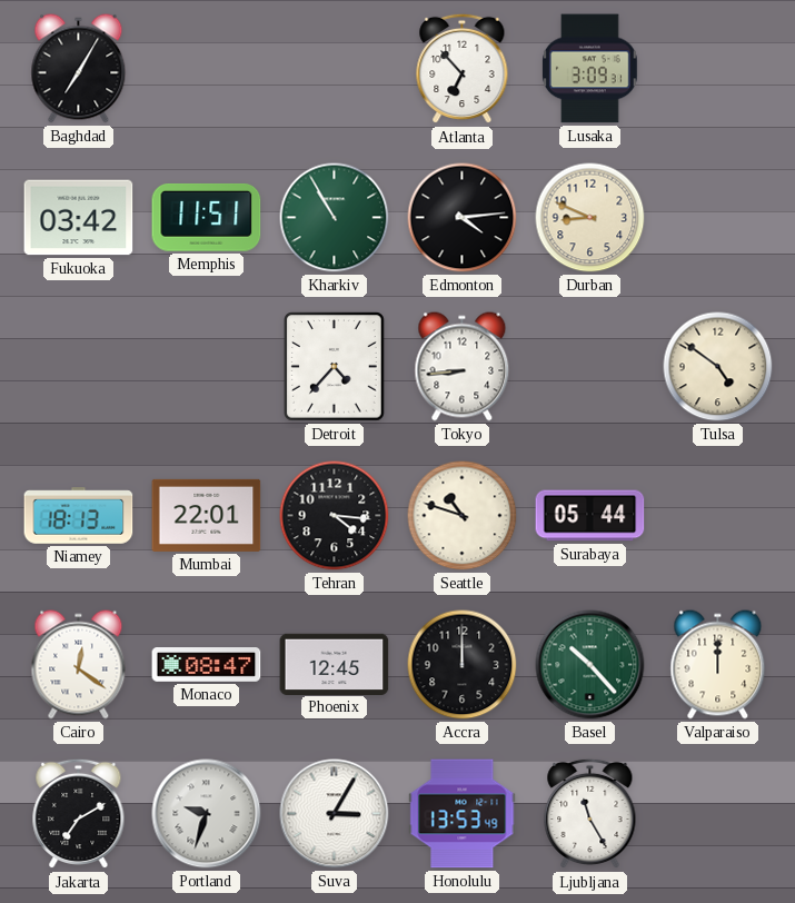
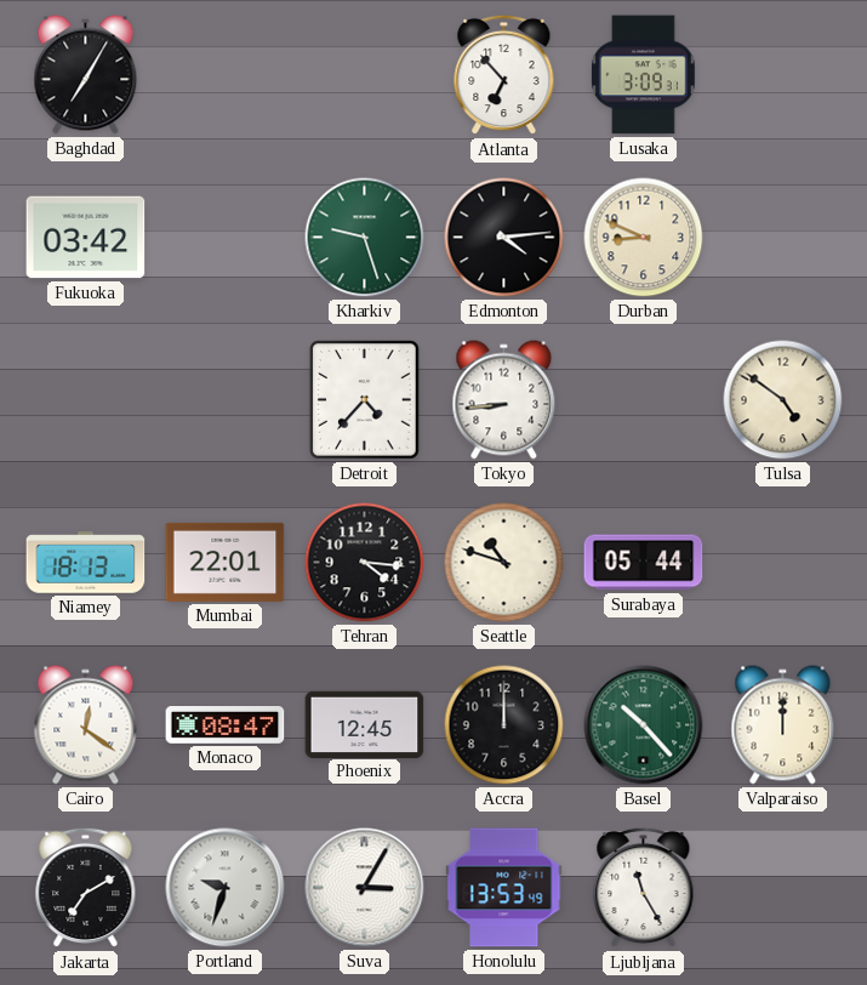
Memphis: 11:51 -> none
Kharkiv: 10:55 -> 9:27
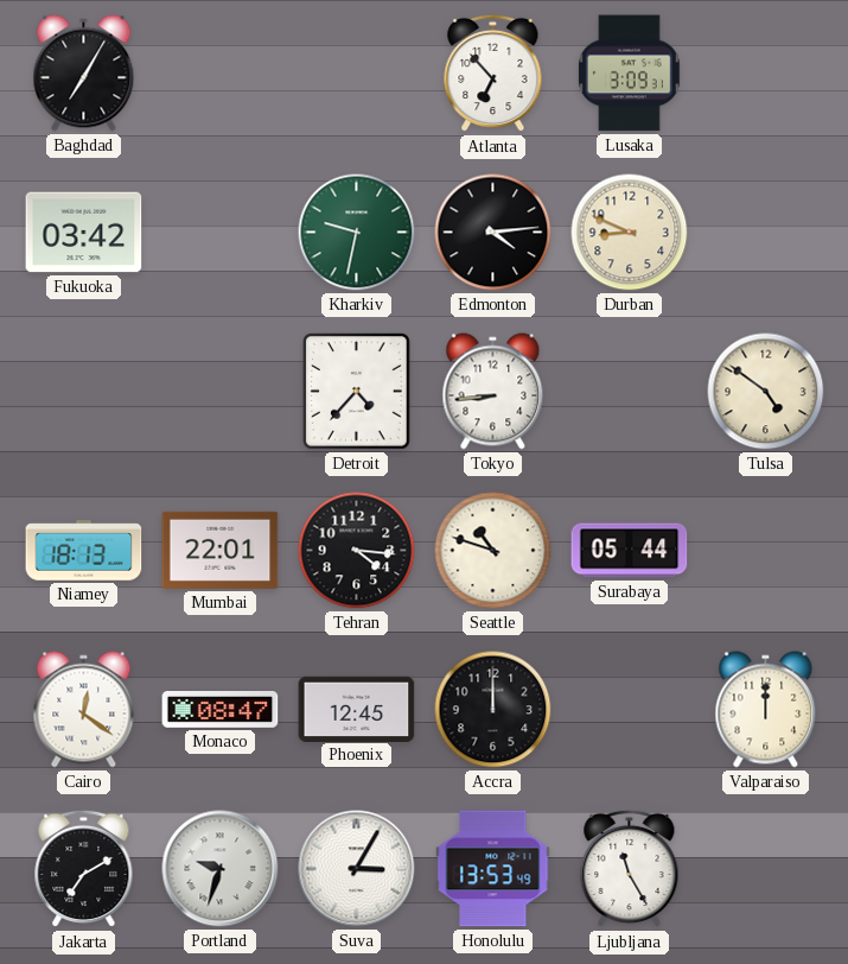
Kharkiv: 9:27 -> 9:32
Basel: 10:23 -> none
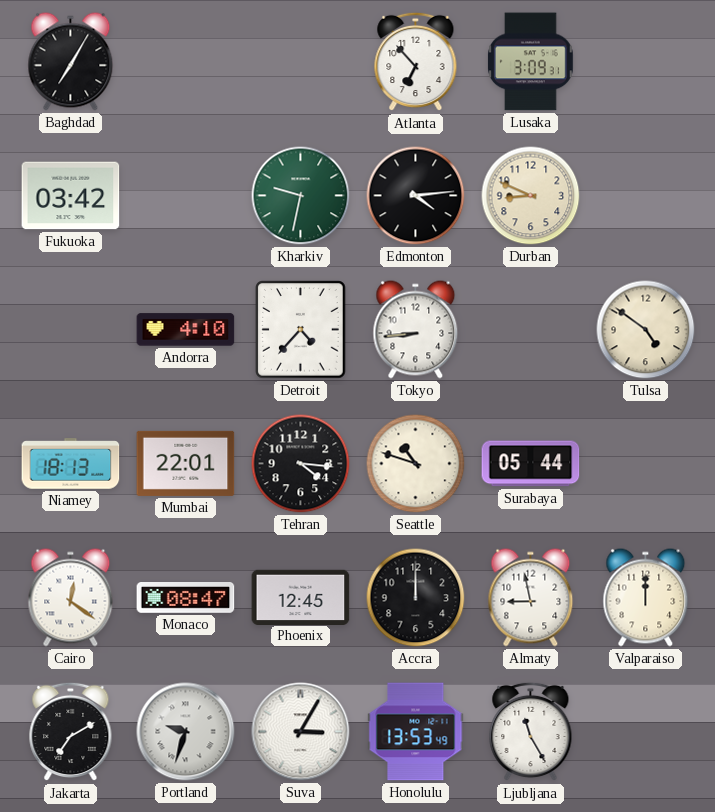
Andorra: none -> 4:10
Almaty: none -> 8:58
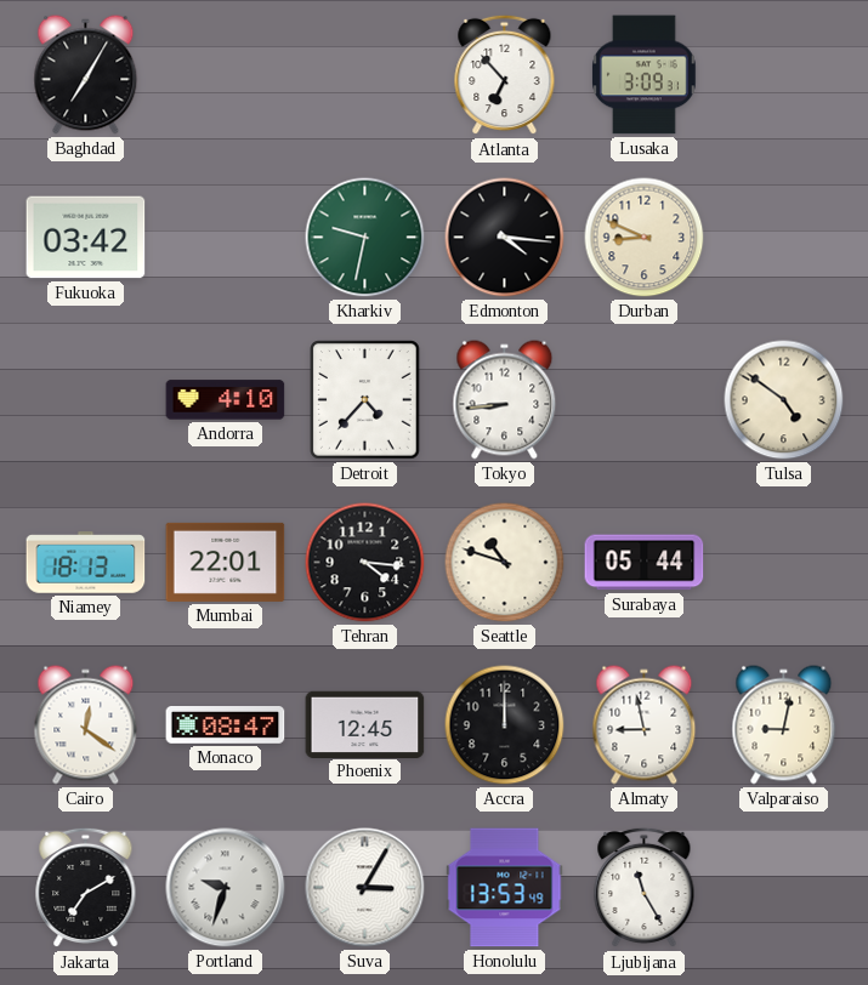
Edmonton: 4:14 -> 4:16
Valparaiso: 12:00 -> 9:02
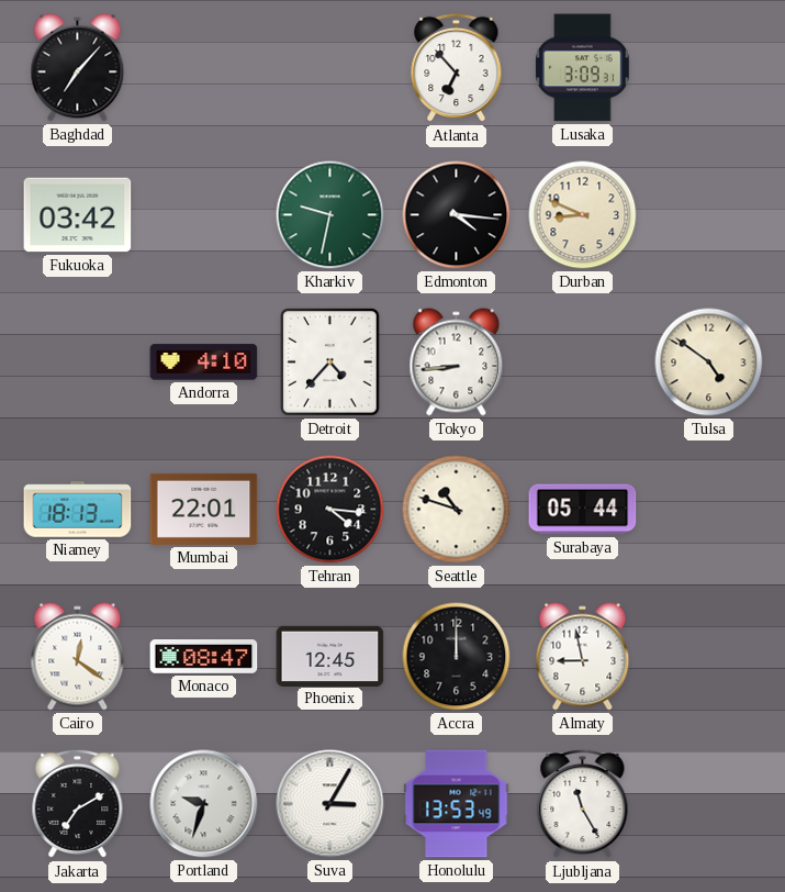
Baghdad: 7:05 -> 7:07
Valparaiso: 9:02 -> none
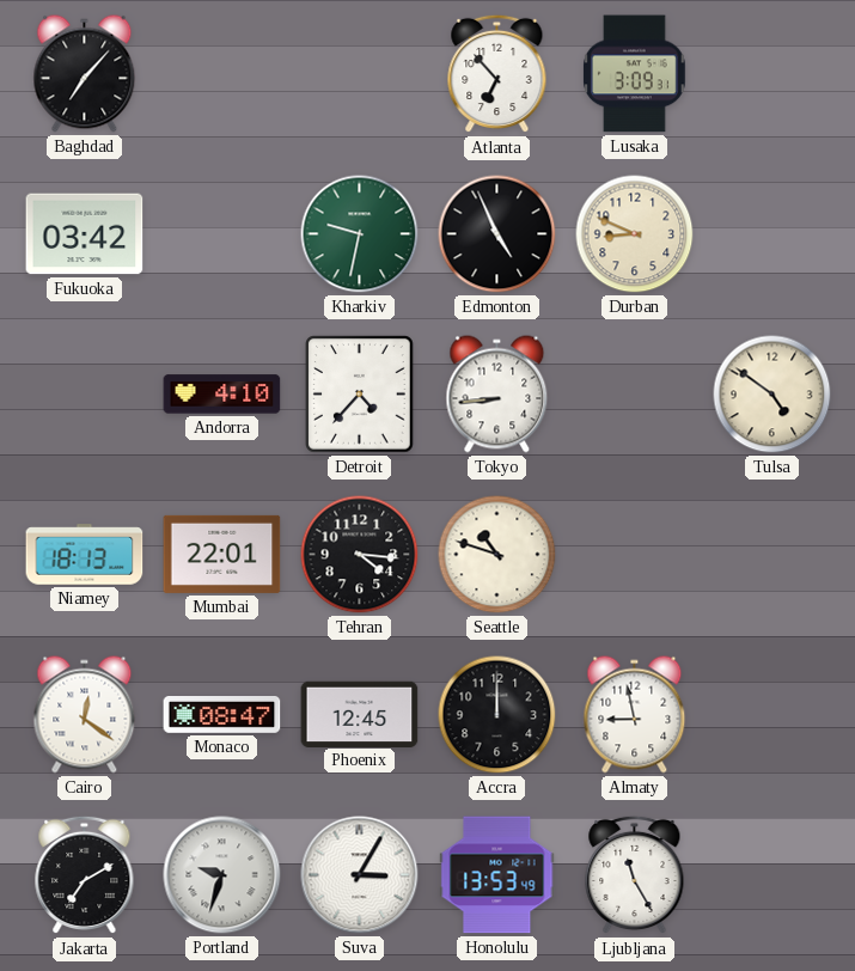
Edmonton: 4:16 -> 4:56
Surabaya: 05:44 -> none
